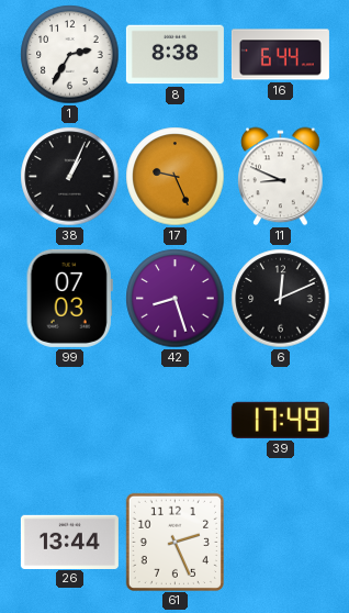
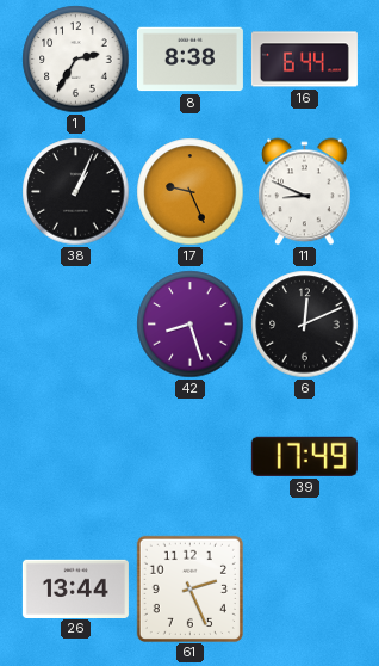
99: 07:03 -> none
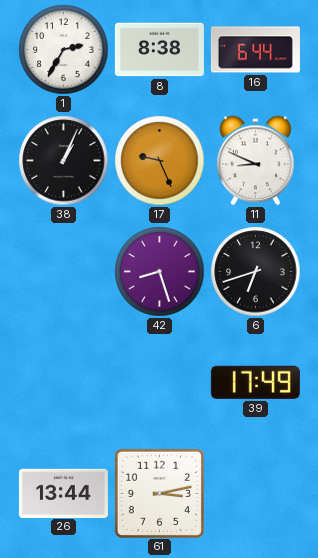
6: 12:11 -> 6:42
61: 2:26 -> 3:13
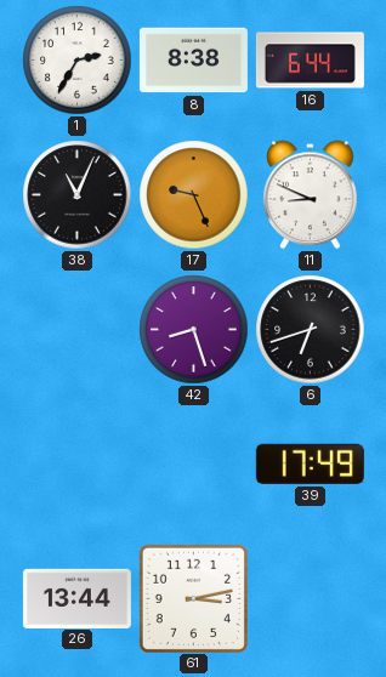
38: 1:04 -> 11:04
